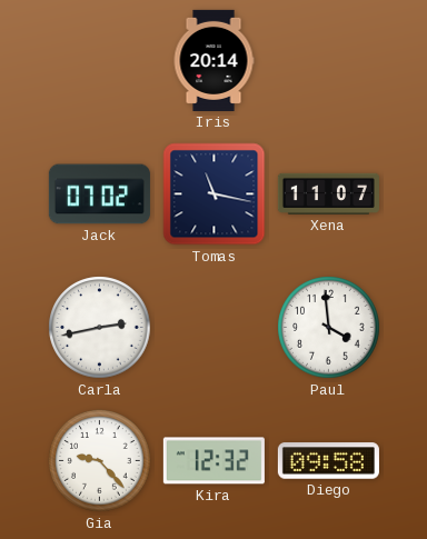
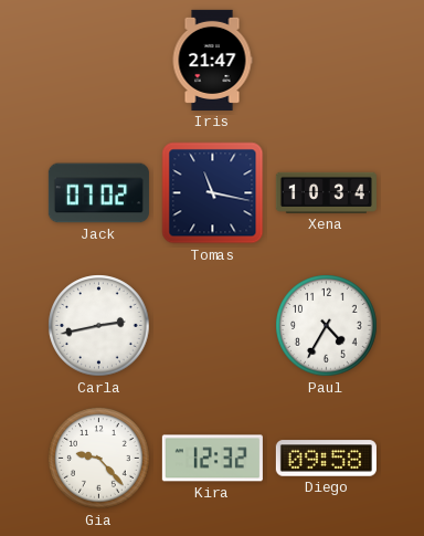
Iris: 20:14 -> 21:47
Xena: 11:07 -> 10:34
Paul: 3:59 -> 4:35
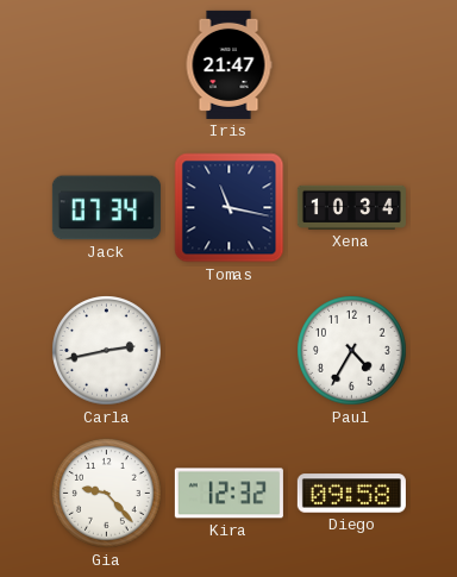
Jack: 07:02 -> 07:34
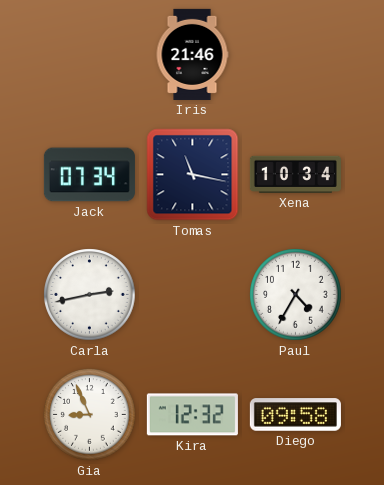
Iris: 21:47 -> 21:46
Gia: 9:23 -> 8:56
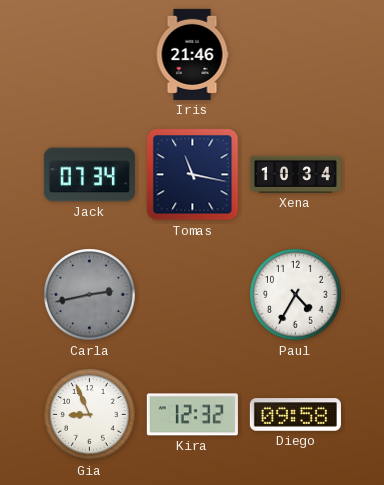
Carla dial: white -> grey
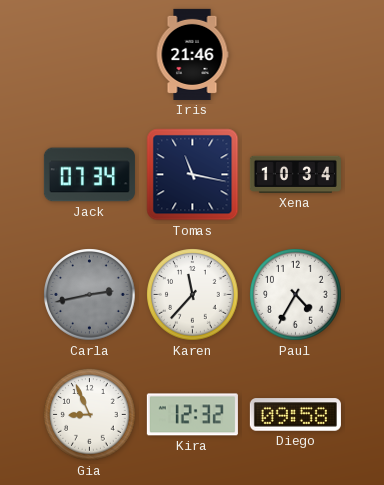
Karen: none -> 11:37
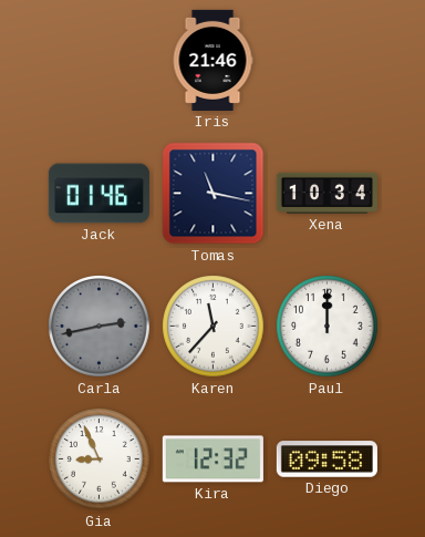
Jack: 07:34 -> 01:46
Paul: 4:35 -> 12:00
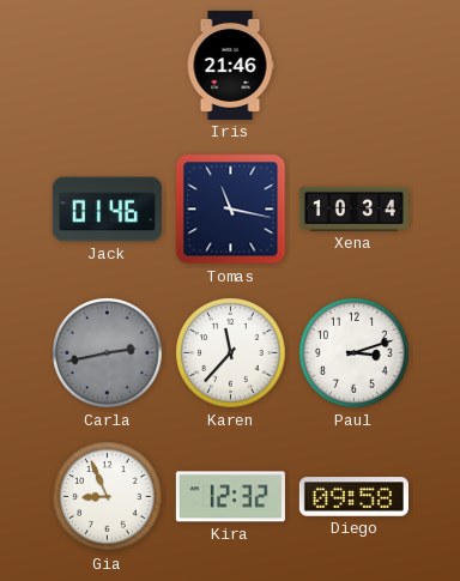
Paul: 12:00 -> 3:12
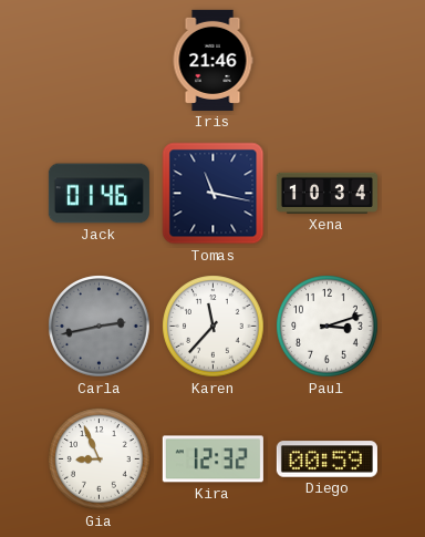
Diego: 09:58 -> 00:59
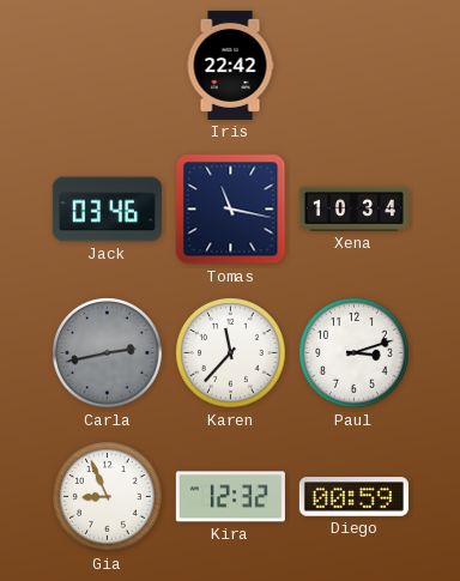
Iris: 21:46 -> 22:42
Jack: 01:46 -> 03:46
